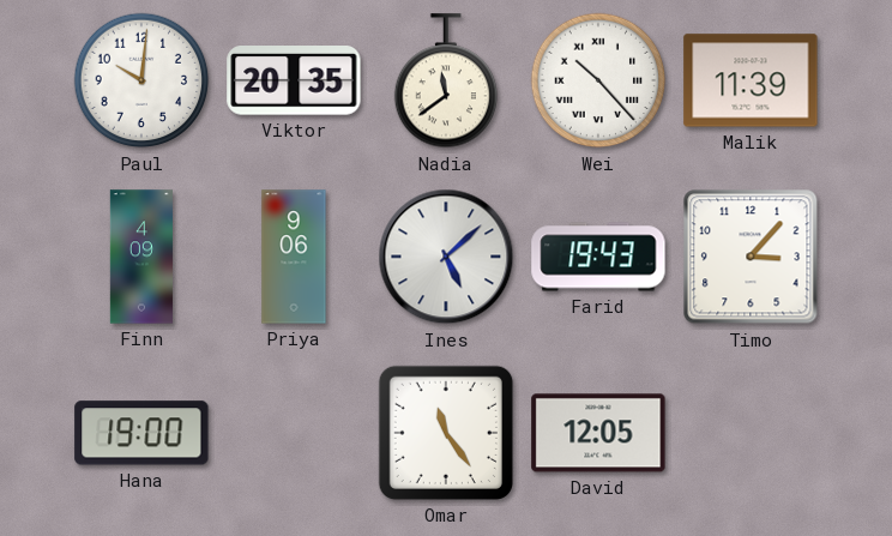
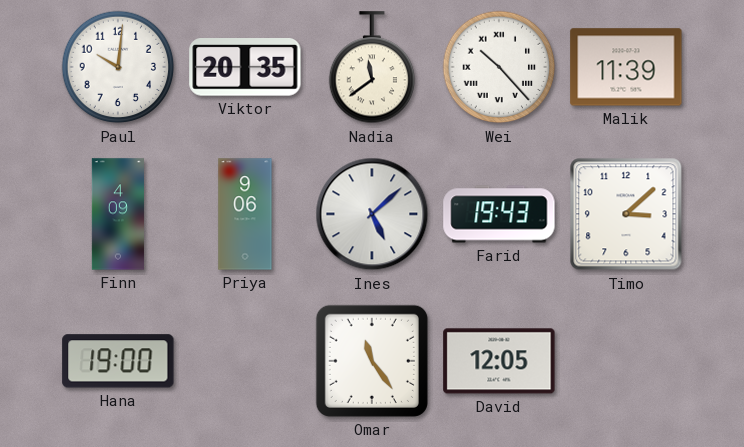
Timo: 3:07 -> 3:08
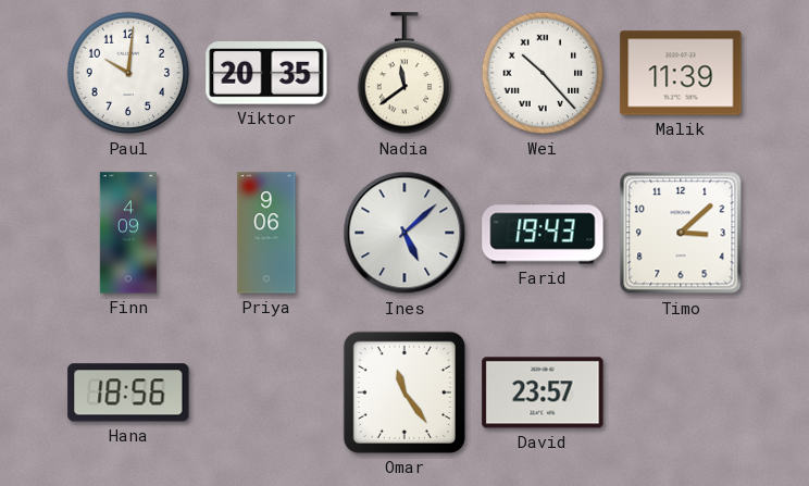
Hana: 19:00 -> 18:56
David: 12:05 -> 23:57
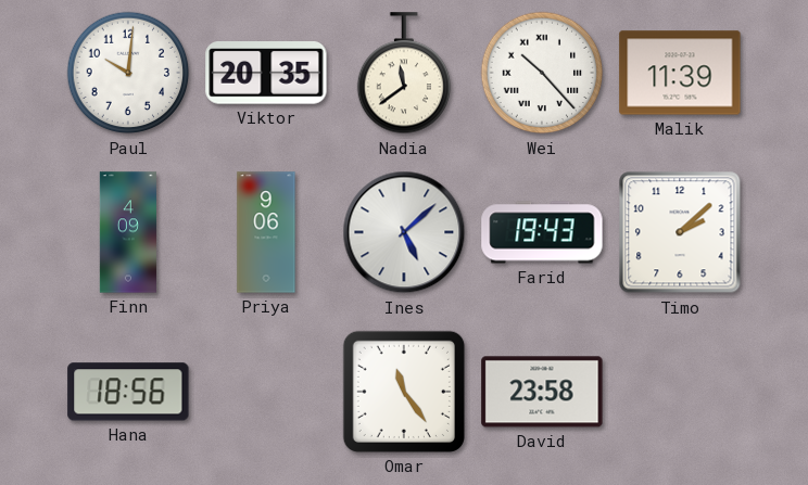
Timo: 3:08 -> 2:08
David: 23:57 -> 23:58
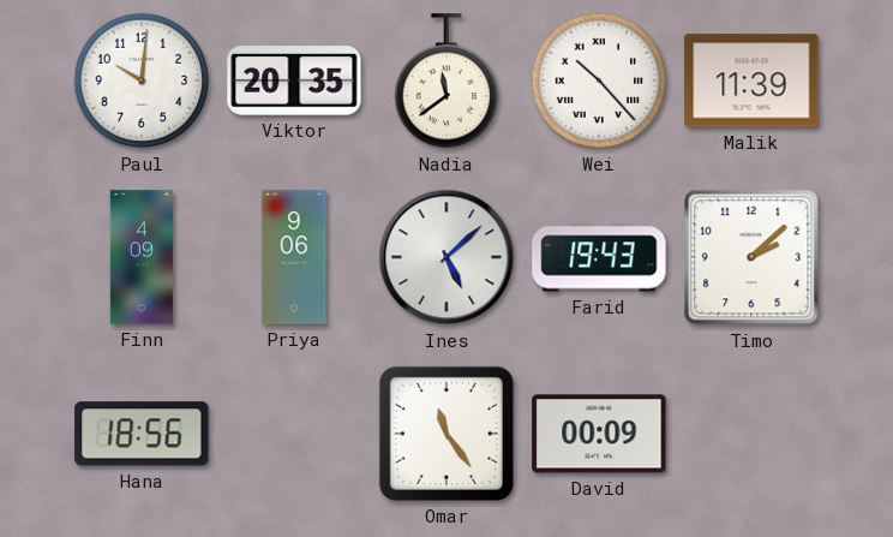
David: 23:58 -> 00:09
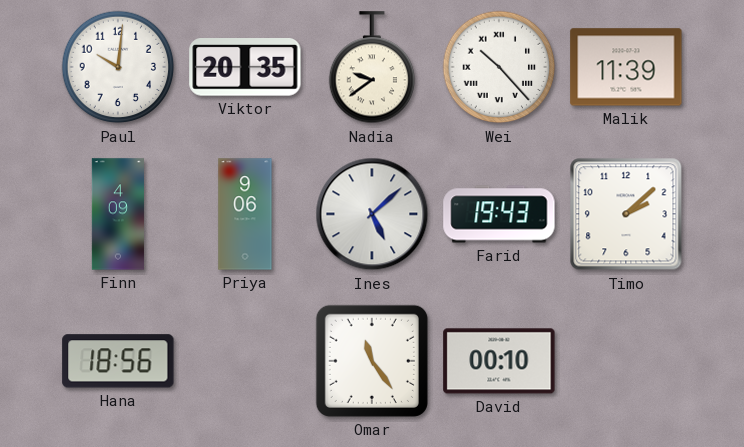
Nadia: 11:39 -> 9:39
David: 00:09 -> 00:10
